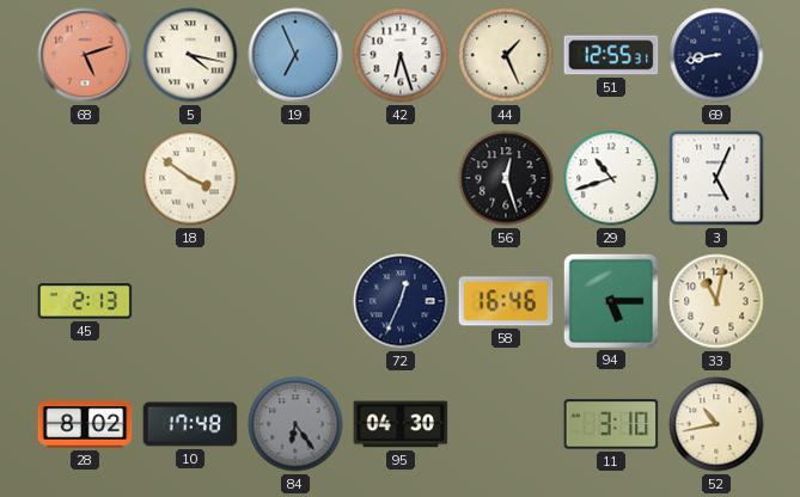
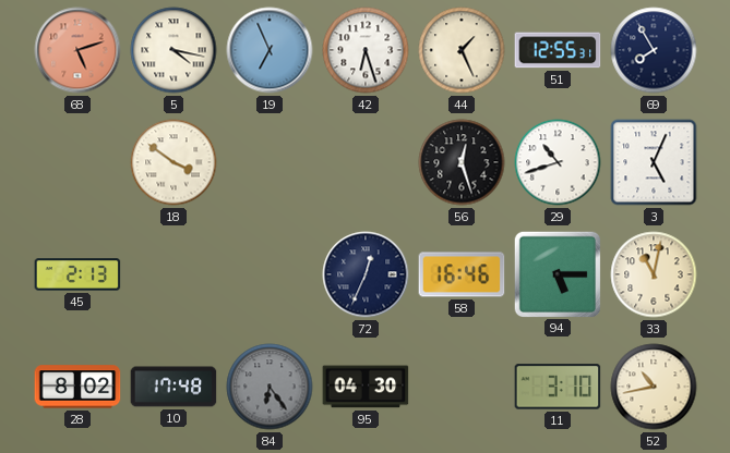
69: 8:43 -> 7:55
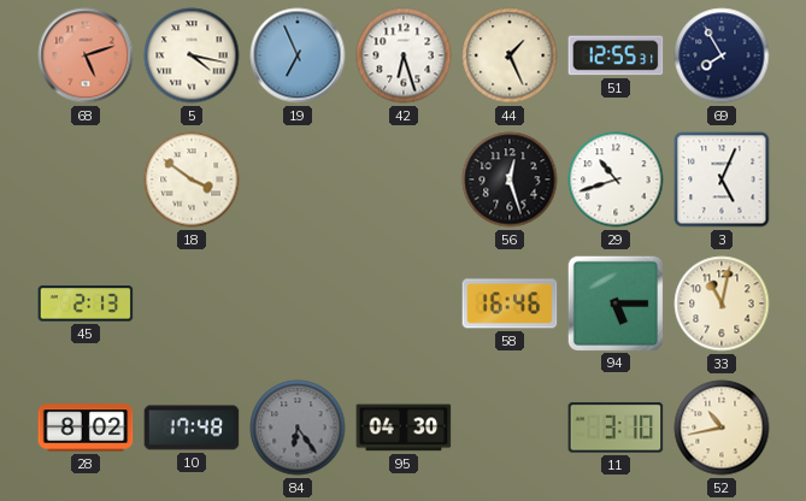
72: 12:34 -> none
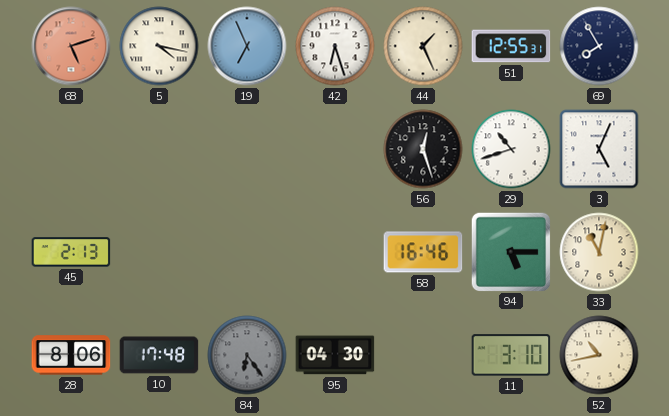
18: 3:51 -> none
28: 8:02 -> 8:06
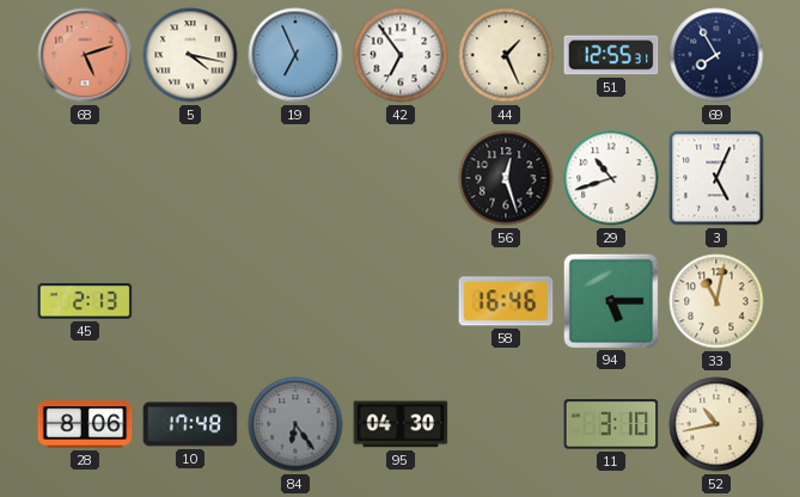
42: 6:27 -> 6:54
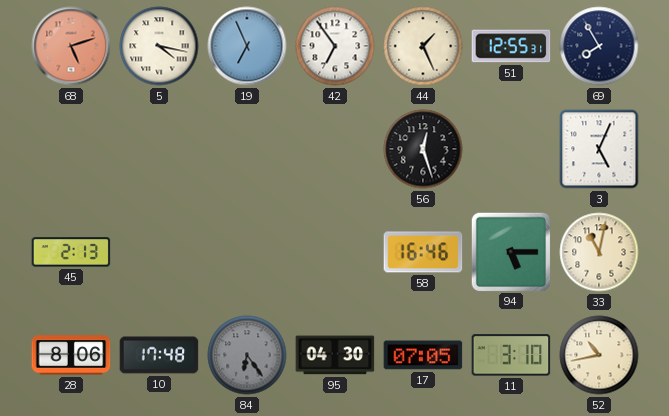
29: 10:42 -> none
17: none -> 07:05
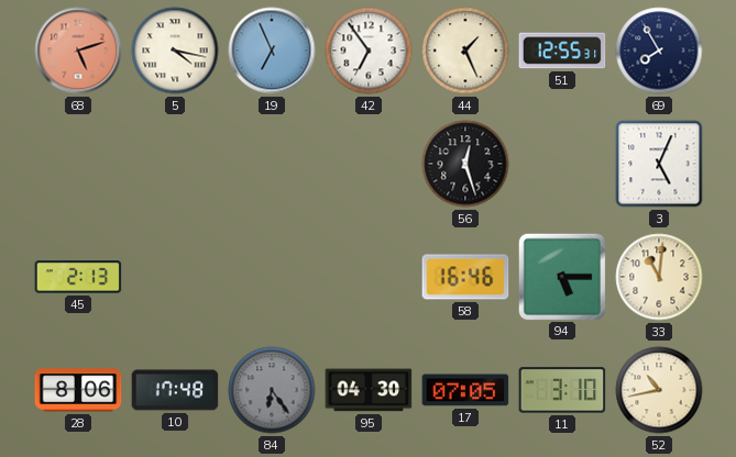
33: 11:02 -> 11:01
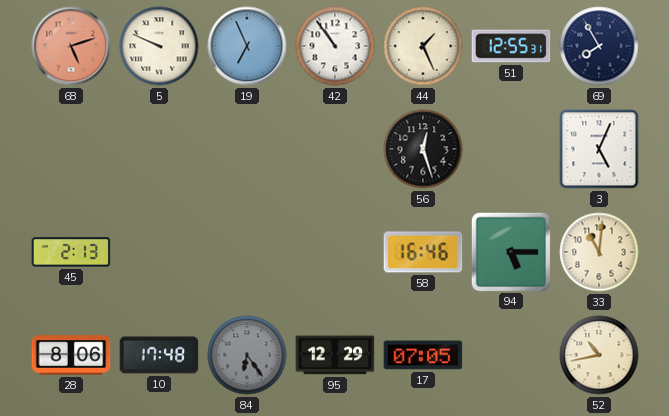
5: 4:17 -> 9:49
42: 6:54 -> 10:54
95: 04:30 -> 12:29
11: 3:10 -> none
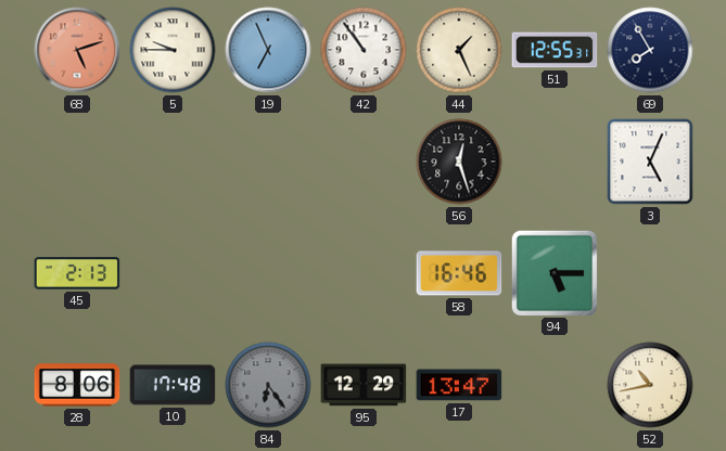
5: 9:49 -> 9:45
33: 11:01 -> none
17: 07:05 -> 13:47
